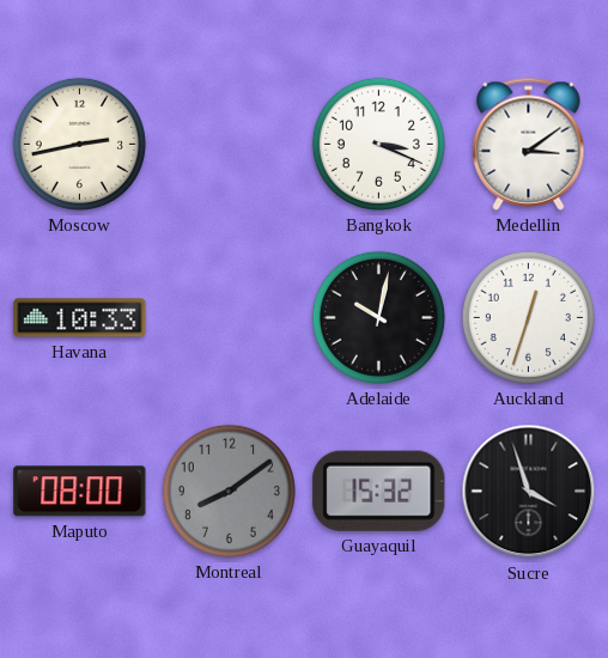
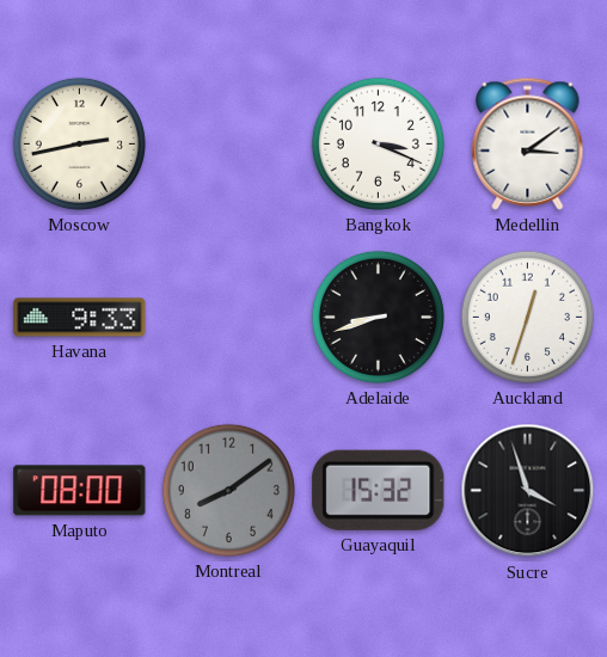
Havana: 10:33 -> 9:33
Adelaide: 10:02 -> 8:42
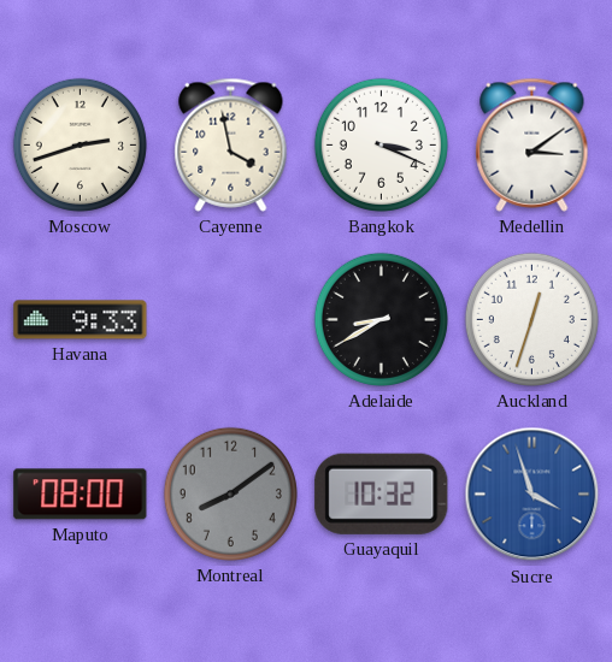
Moscow: 2:43 -> 2:42
Cayenne: none -> 3:58
Adelaide: 8:42 -> 8:40
Guayaquil: 15:32 -> 10:32
Sucre dial: black -> blue
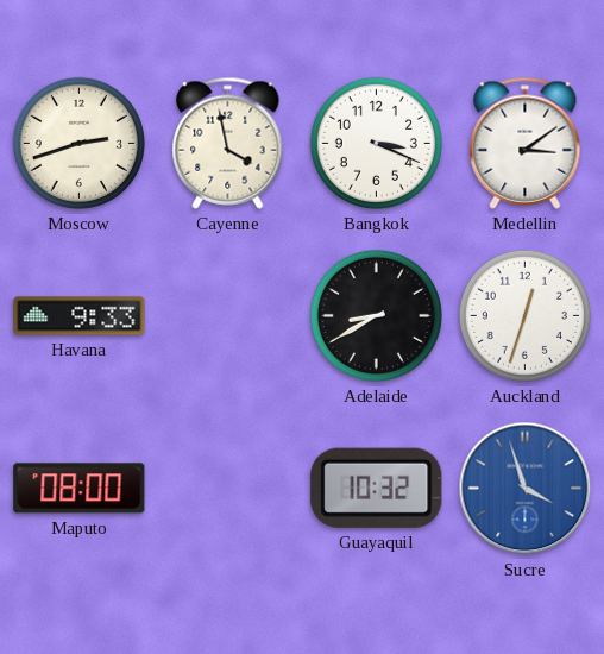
Montreal: 8:09 -> none
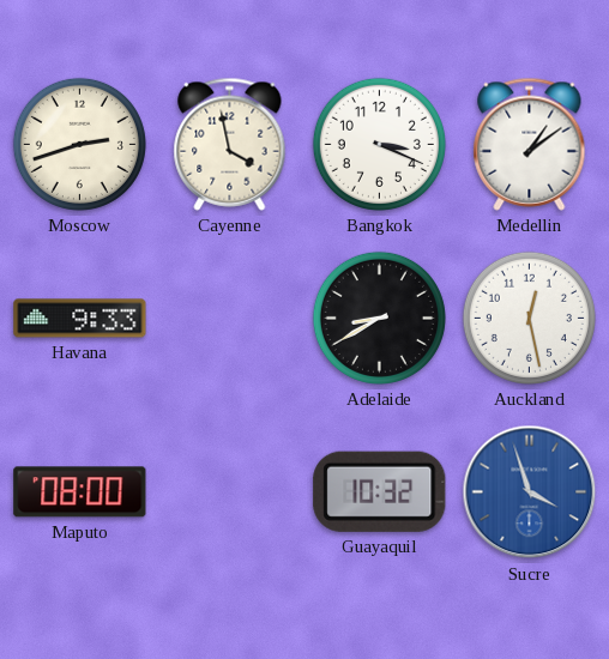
Medellin: 3:09 -> 1:09
Auckland: 12:33 -> 12:28
